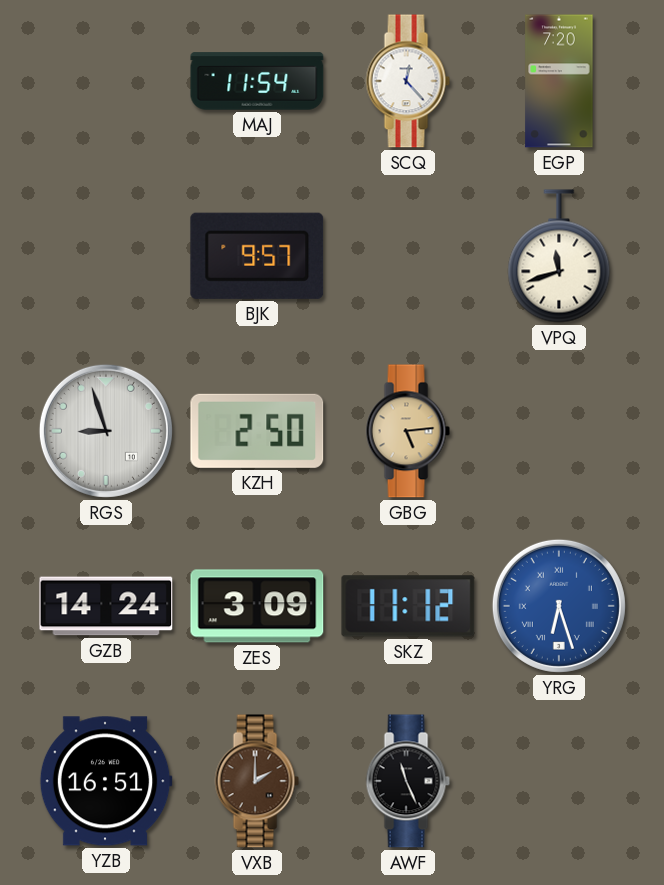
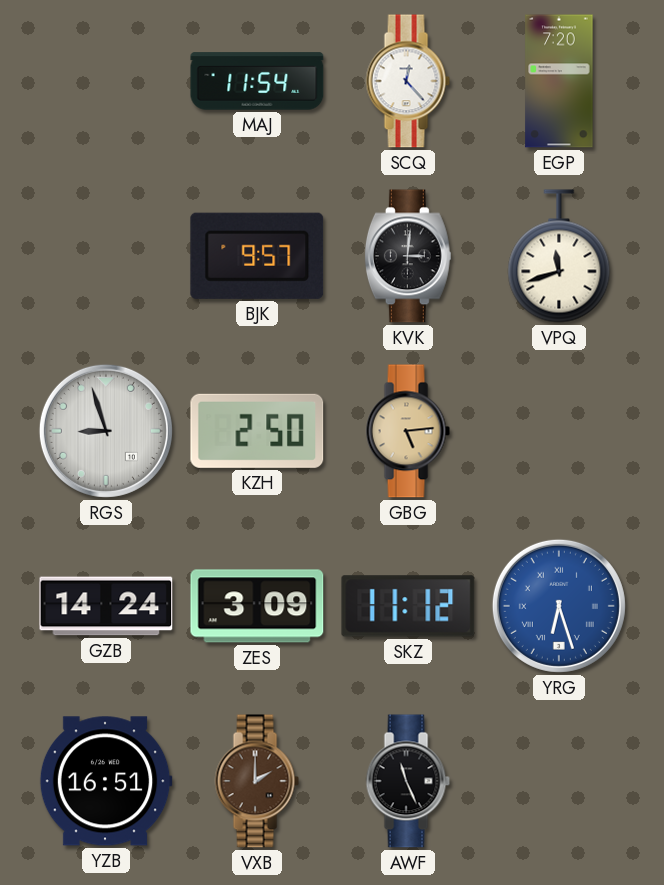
KVK: none -> 3:01
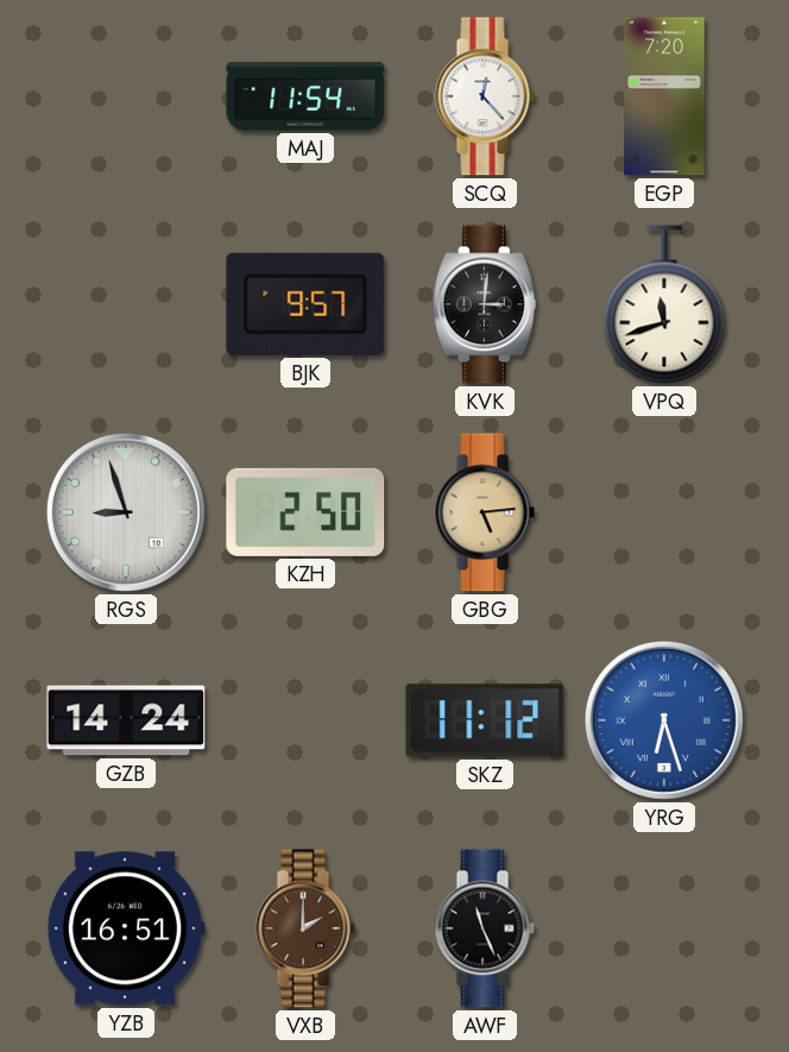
ZES: 3:09 -> none
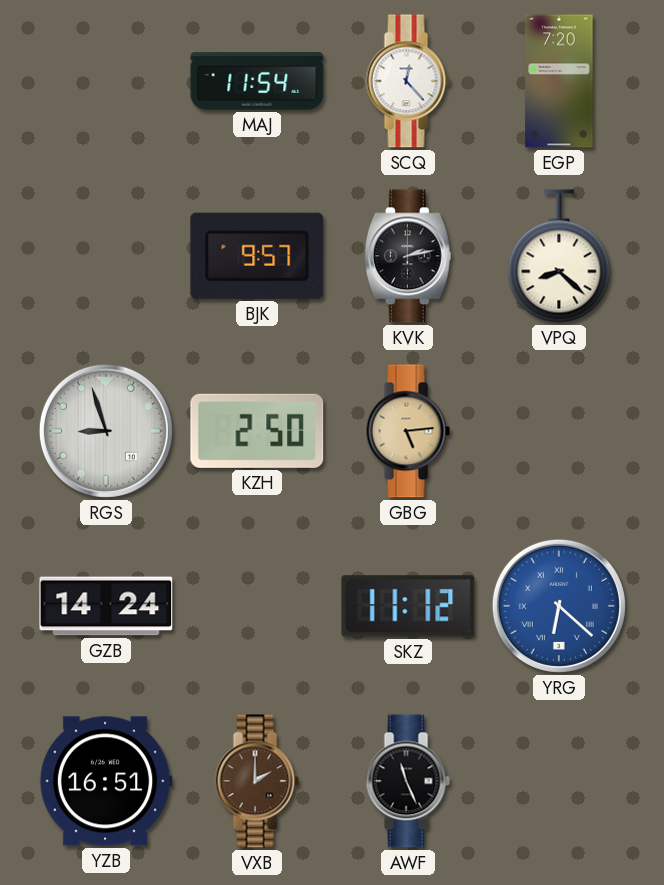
KVK: 3:01 -> 2:13
VPQ: 11:42 -> 8:22
YRG: 6:27 -> 6:22
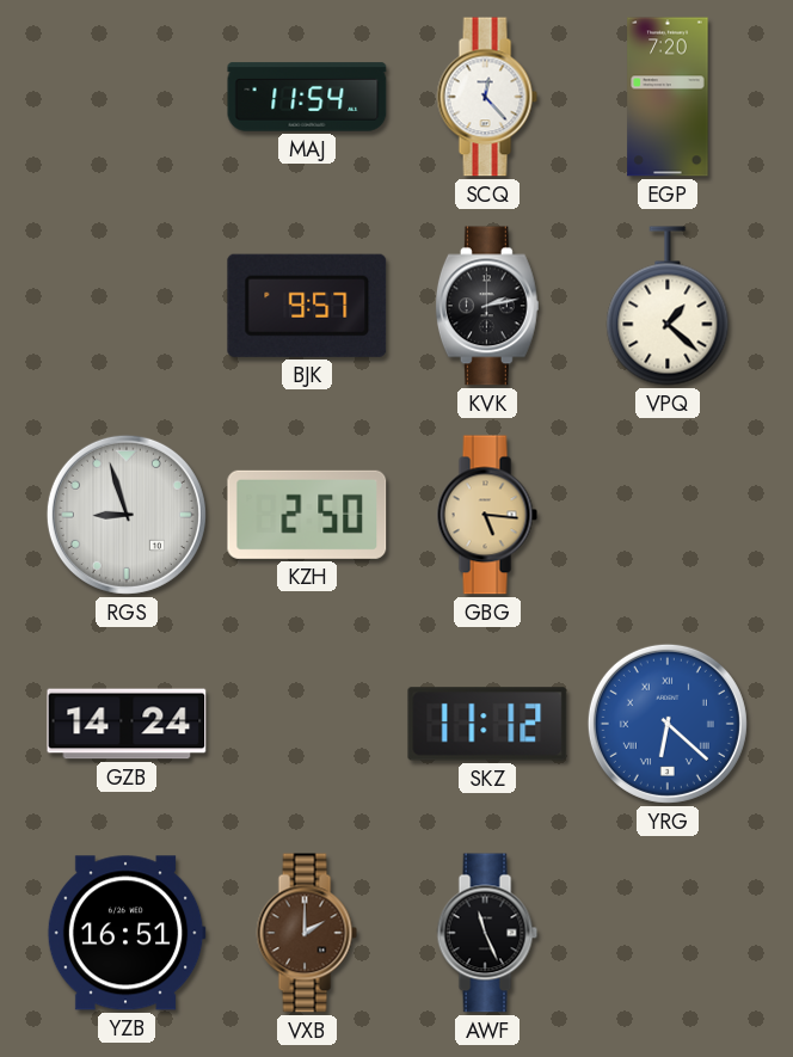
VPQ: 8:22 -> 1:22
GBG: 5:14 -> 5:16
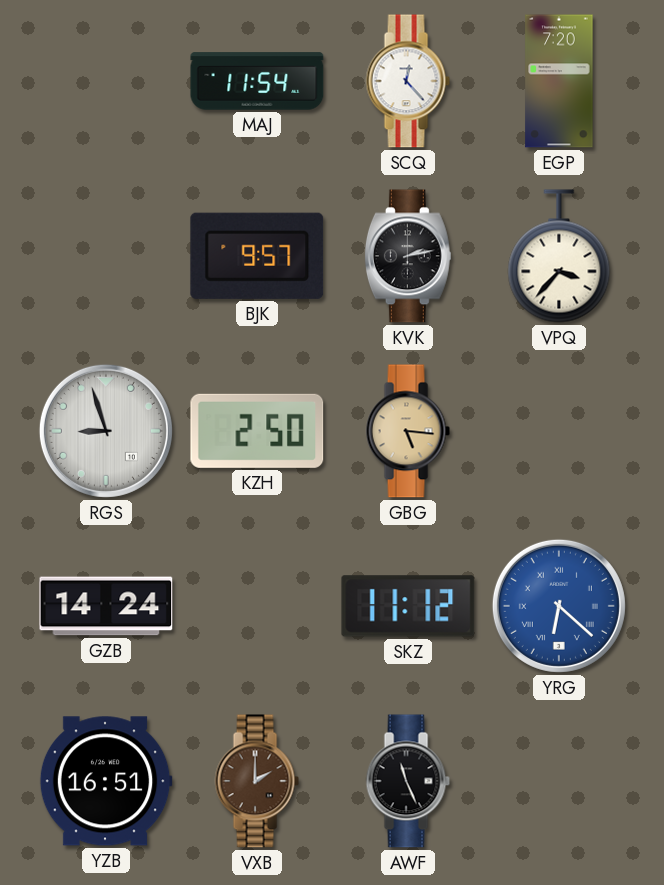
VPQ: 1:22 -> 3:37
